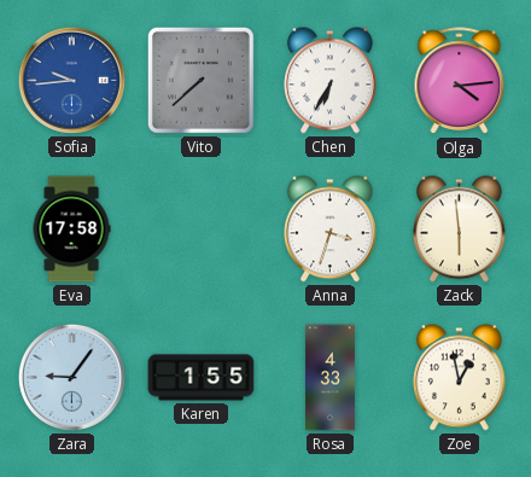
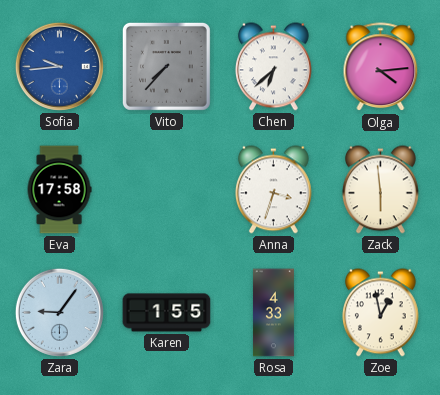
Vito: 7:38 -> 7:37
Chen: 6:35 -> 6:38
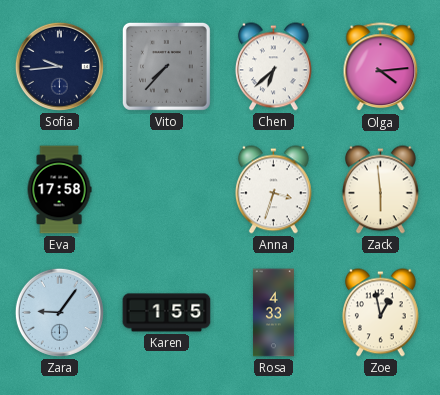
Sofia dial: blue -> navy
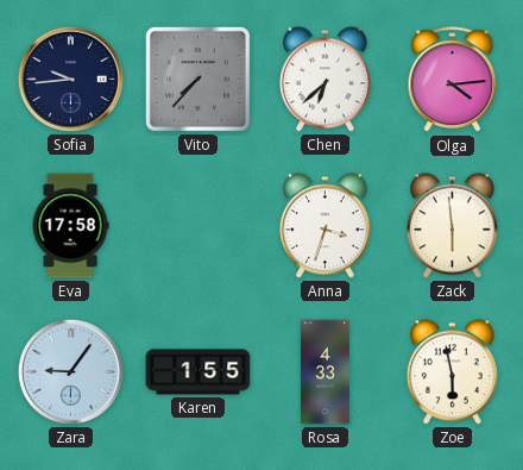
Zoe: 12:58 -> 5:58
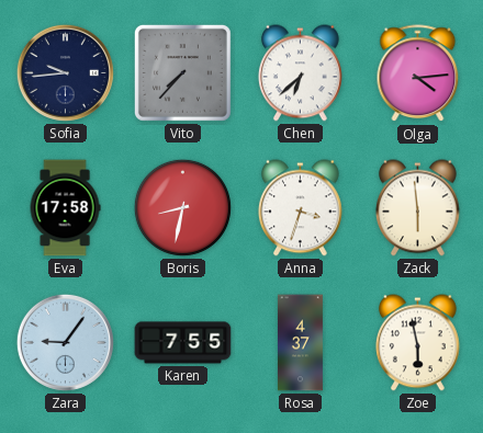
Boris: none -> 8:32
Karen: 1:55 -> 7:55
Rosa: 4:33 -> 4:37
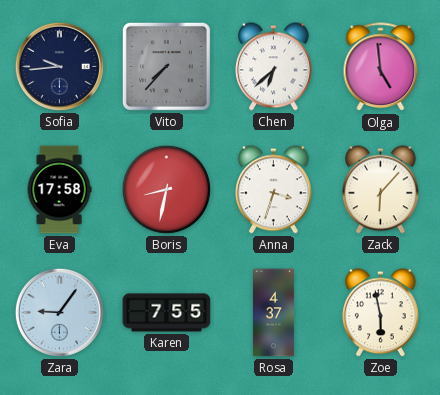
Olga: 4:14 -> 4:59
Zack: 5:59 -> 6:07
